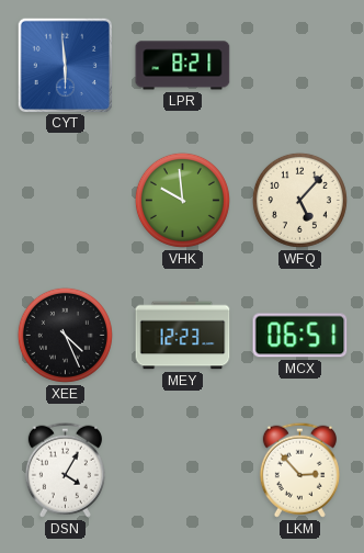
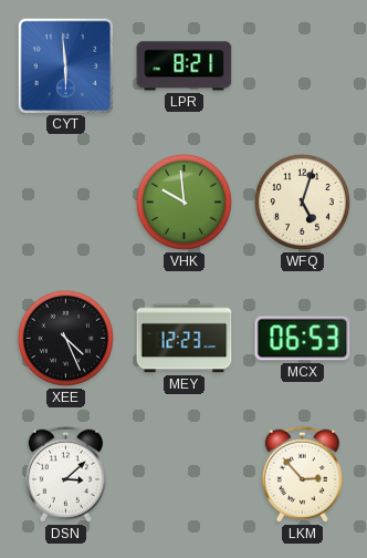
WFQ: 5:07 -> 5:03
MCX: 06:51 -> 06:53
DSN: 4:05 -> 3:08
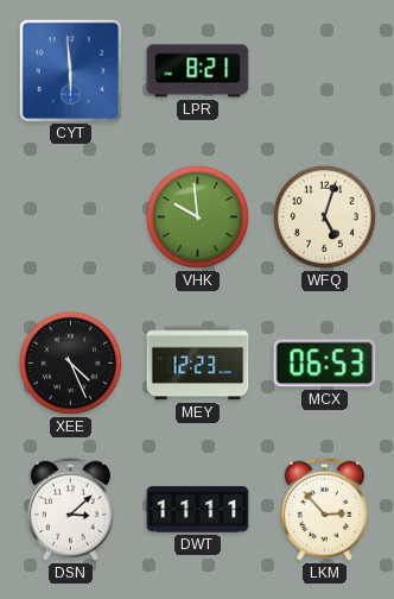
DWT: none -> 11:11
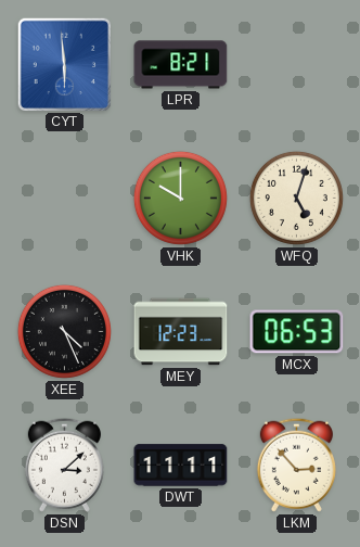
VHK: 9:59 -> 10:00
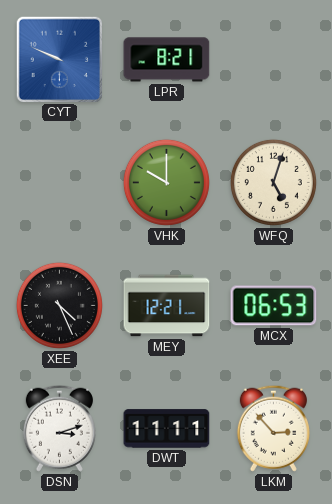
CYT: 5:59 -> 9:49
MEY: 12:23 -> 12:21
DSN: 3:08 -> 3:12
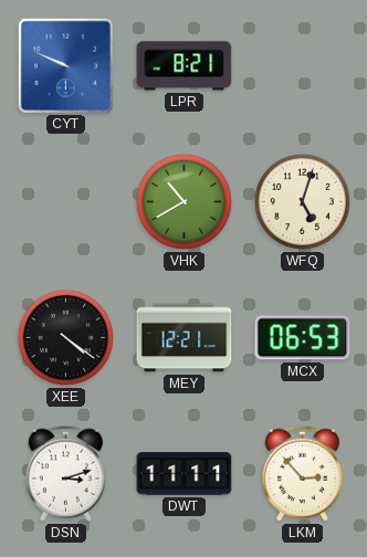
VHK: 10:00 -> 10:40
XEE: 4:26 -> 4:21
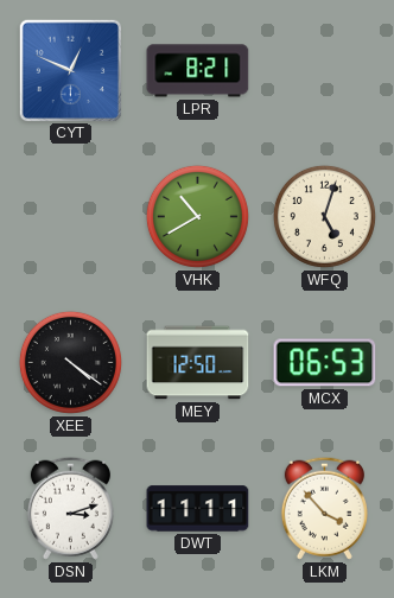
CYT: 9:49 -> 12:49
MEY: 12:21 -> 12:50
LKM: 2:53 -> 3:53
